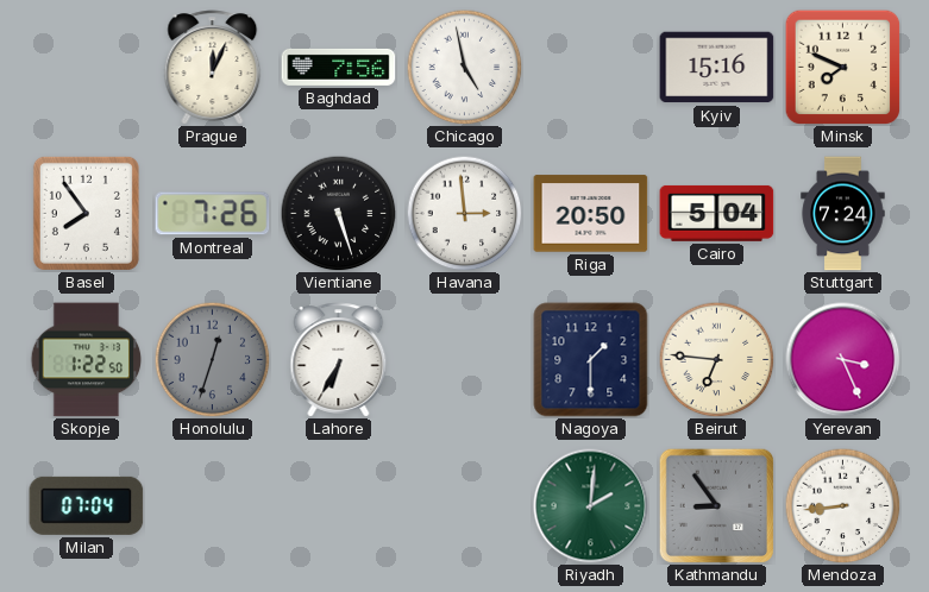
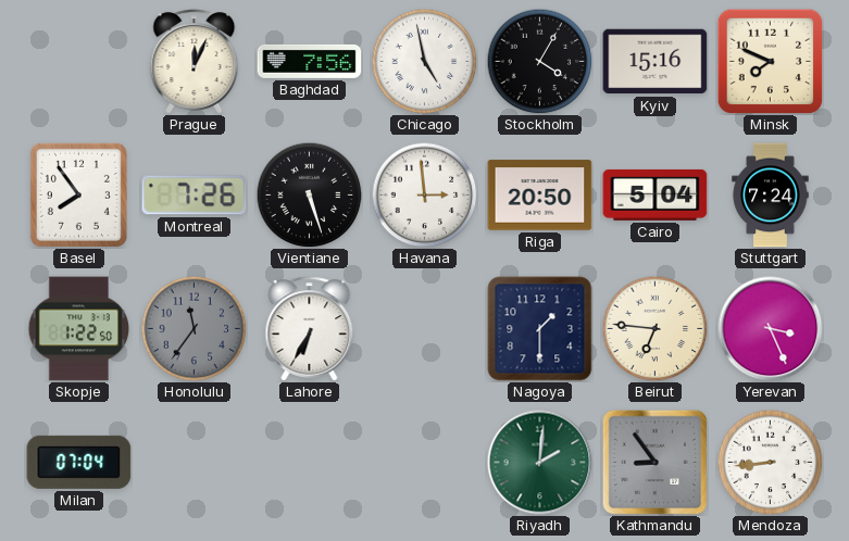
Stockholm: none -> 4:05
Honolulu: 12:33 -> 11:36
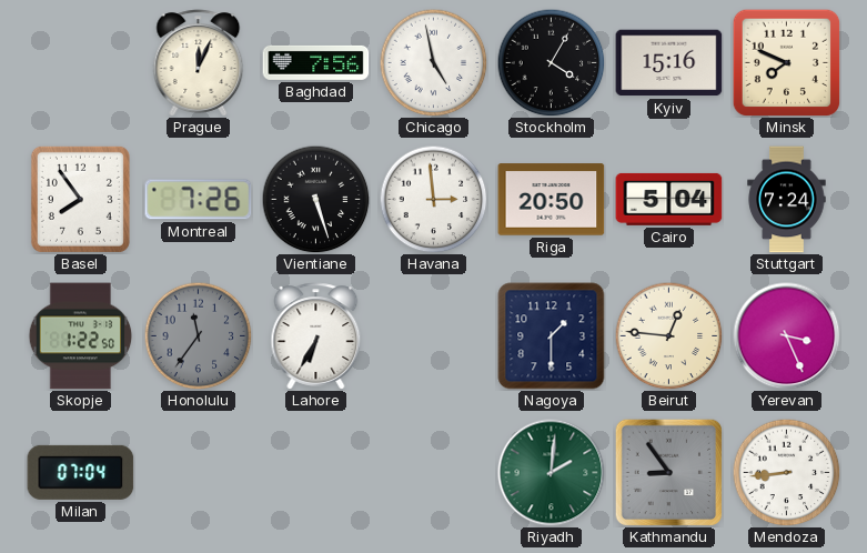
Beirut: 6:46 -> 12:46
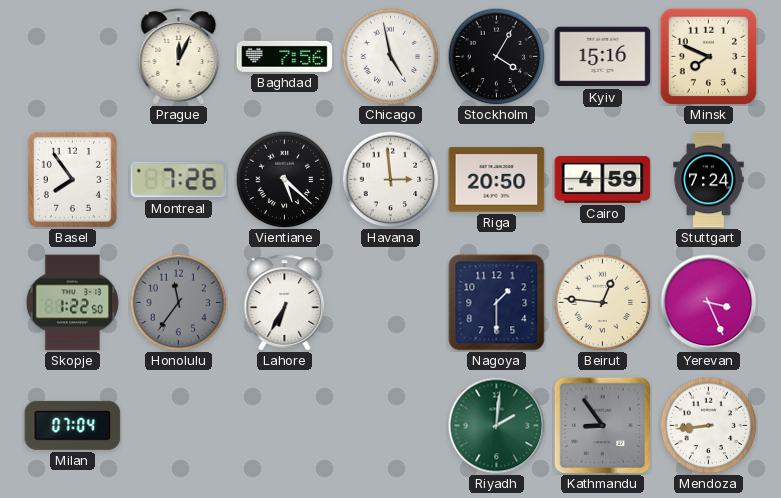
Vientiane: 5:27 -> 5:22
Cairo: 5:04 -> 4:59
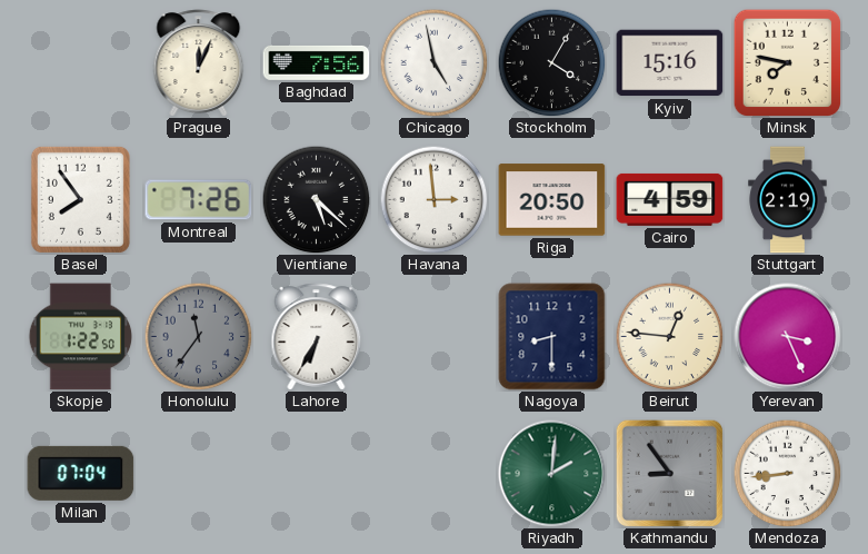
Minsk: 7:49 -> 7:47
Stuttgart: 7:24 -> 2:19
Nagoya: 1:30 -> 8:30
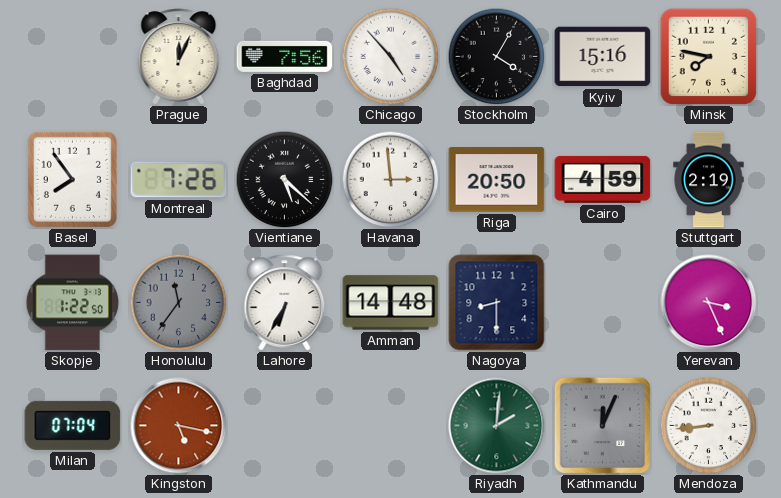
Chicago: 4:58 -> 4:53
Amman: none -> 14:48
Beirut: 12:46 -> none
Kingston: none -> 5:17
Kathmandu: 8:54 -> 12:04
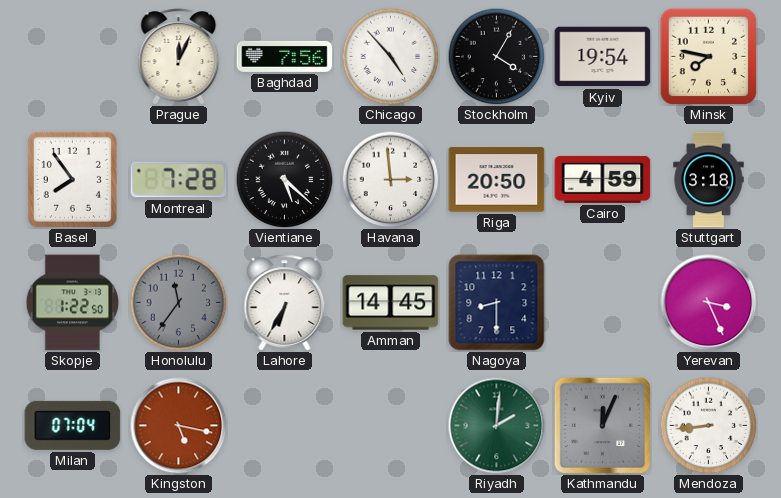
Kyiv: 15:16 -> 19:54
Montreal: 7:26 -> 7:28
Stuttgart: 2:19 -> 3:18
Amman: 14:48 -> 14:45
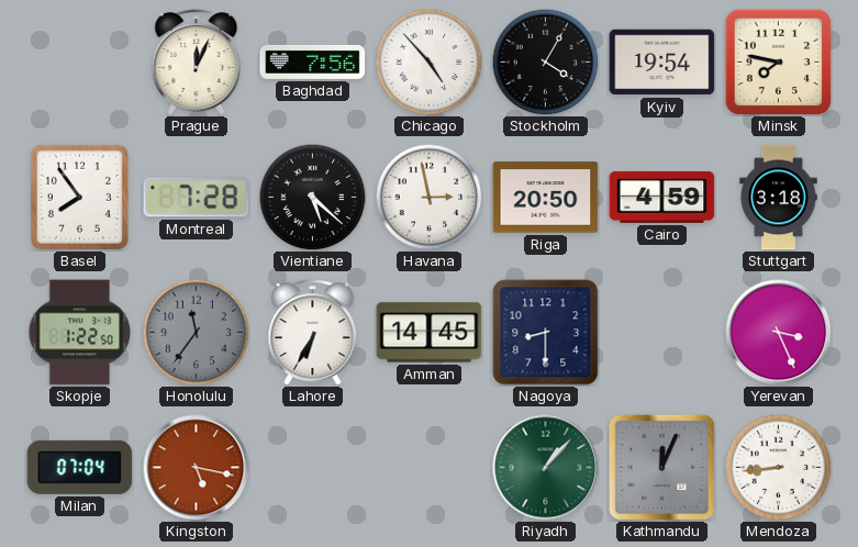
Havana: 2:59 -> 2:58
Riyadh: 2:01 -> 1:07
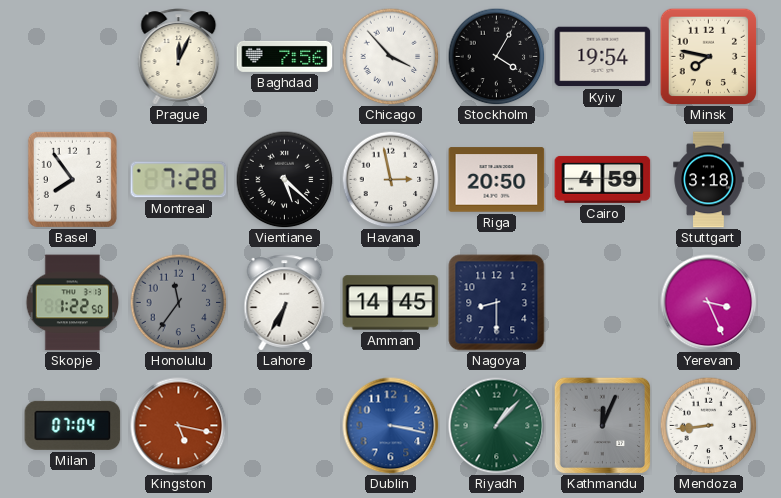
Chicago: 4:53 -> 3:53
Dublin: none -> 3:17
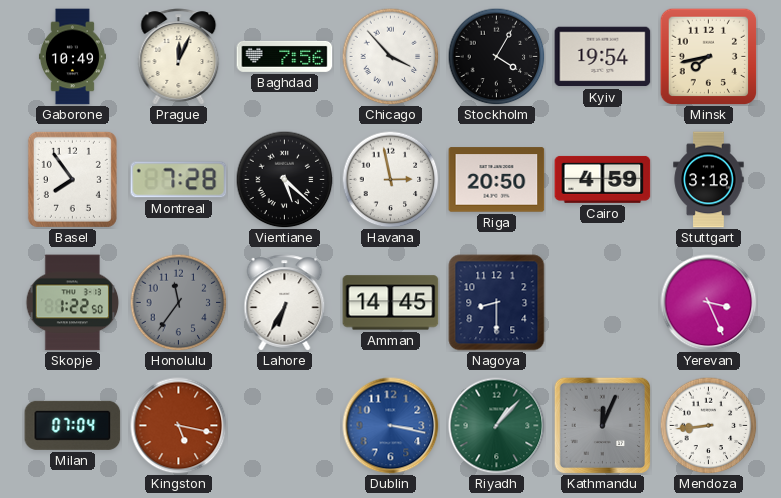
Gaborone: none -> 10:49
Minsk: 7:47 -> 7:43
